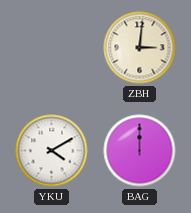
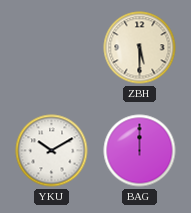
ZBH: 3:01 -> 5:30
YKU: 4:10 -> 10:10
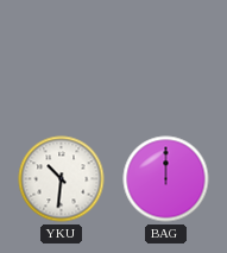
ZBH: 5:30 -> none
YKU: 10:10 -> 10:31
